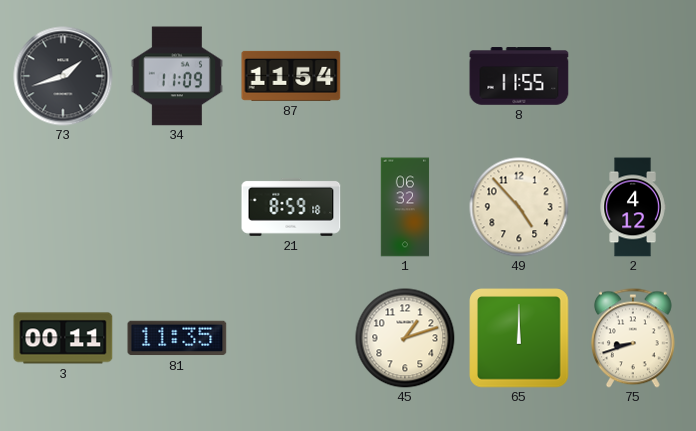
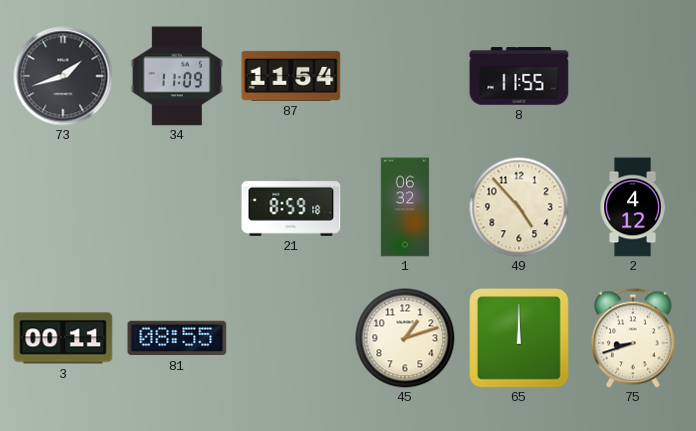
81: 11:35 -> 08:55
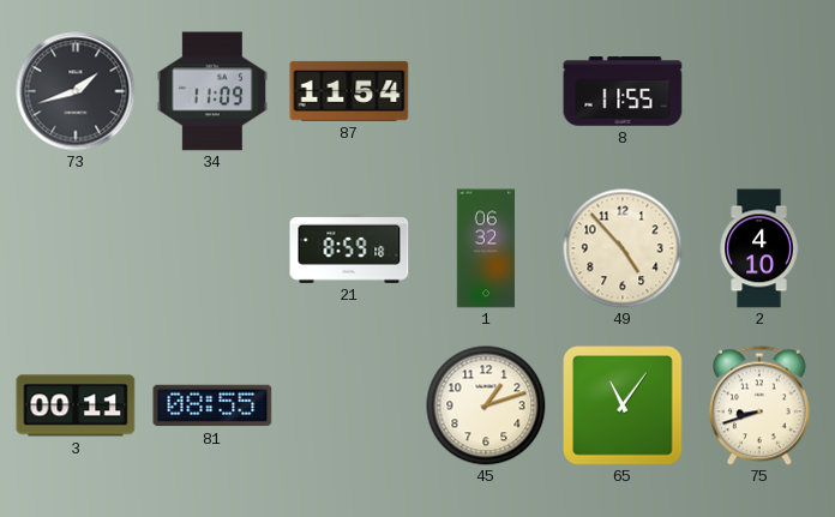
2: 4:12 -> 4:10
65: 12:00 -> 11:06
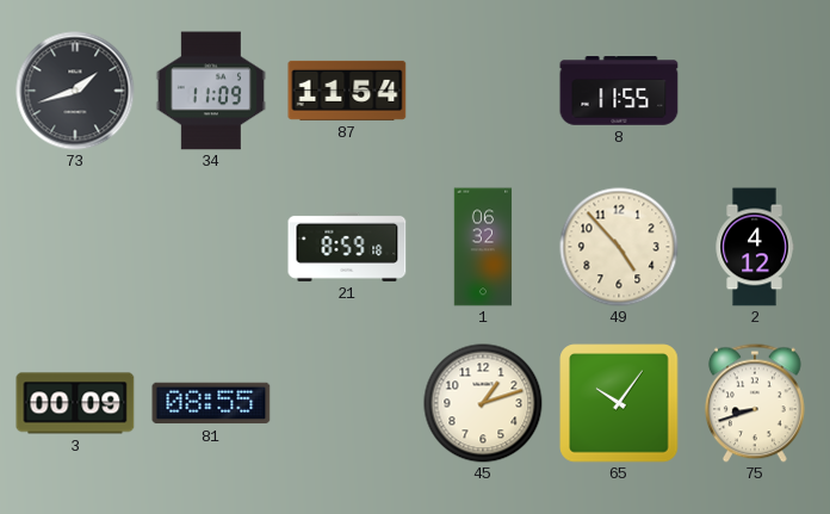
2: 4:10 -> 4:12
3: 00:11 -> 00:09
65: 11:06 -> 10:06
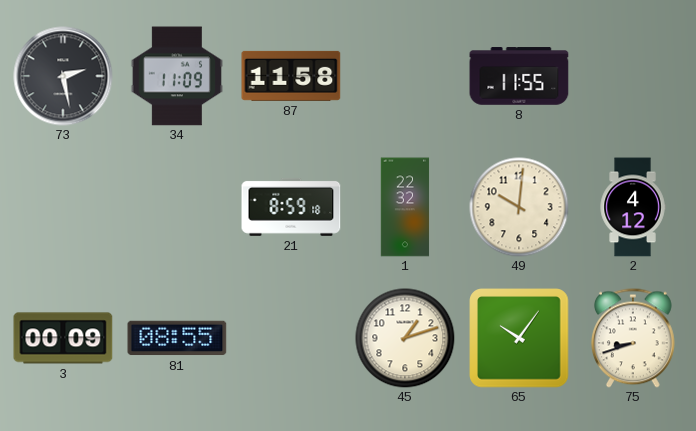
73: 1:42 -> 2:28
87: 11:54 -> 11:58
1: 06:32 -> 22:32
49: 4:53 -> 10:01
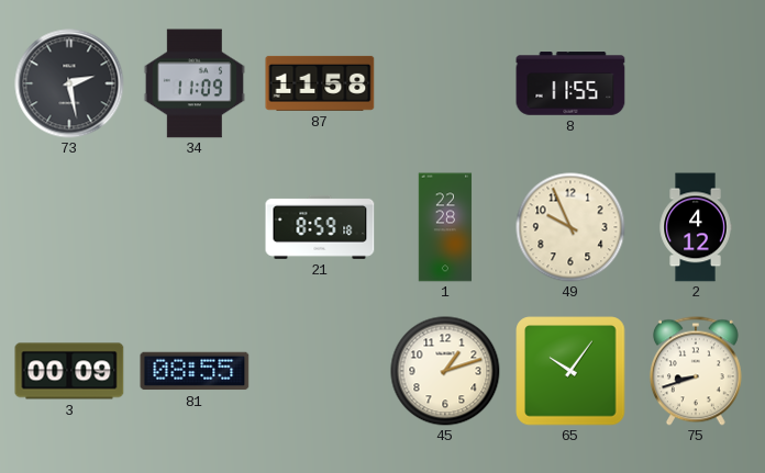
1: 22:32 -> 22:28
49: 10:01 -> 9:56
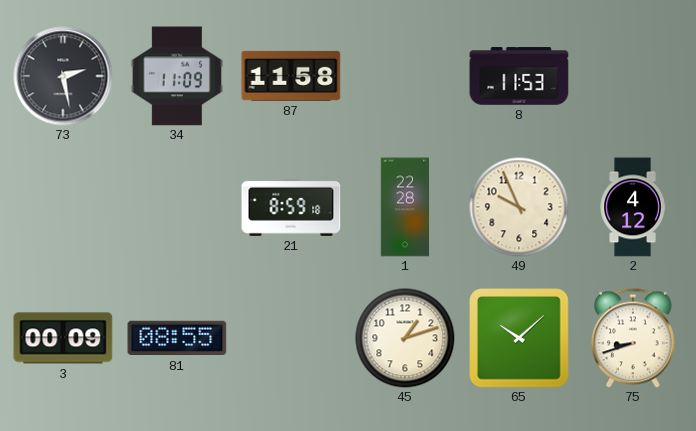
8: 11:55 -> 11:53
65: 10:06 -> 10:08
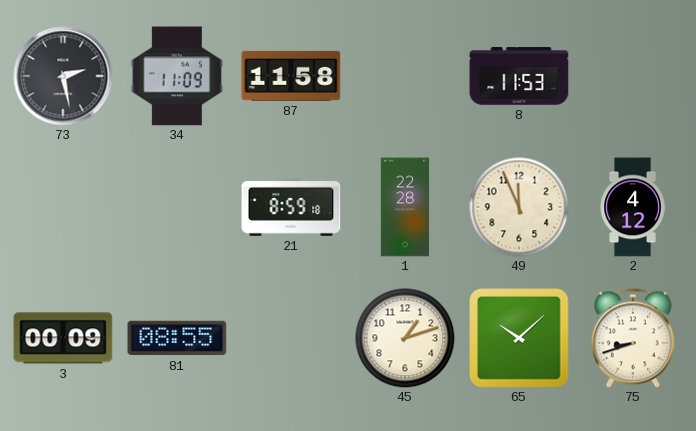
49: 9:56 -> 11:56
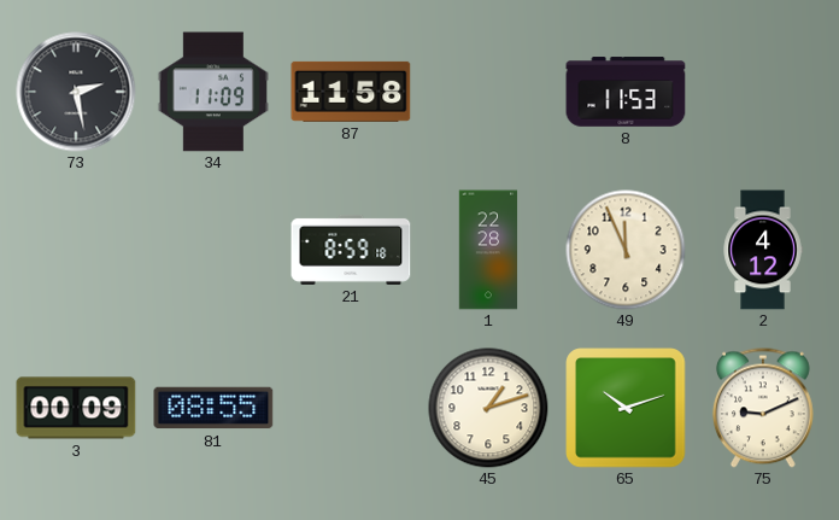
65: 10:08 -> 10:12
75: 8:42 -> 9:11
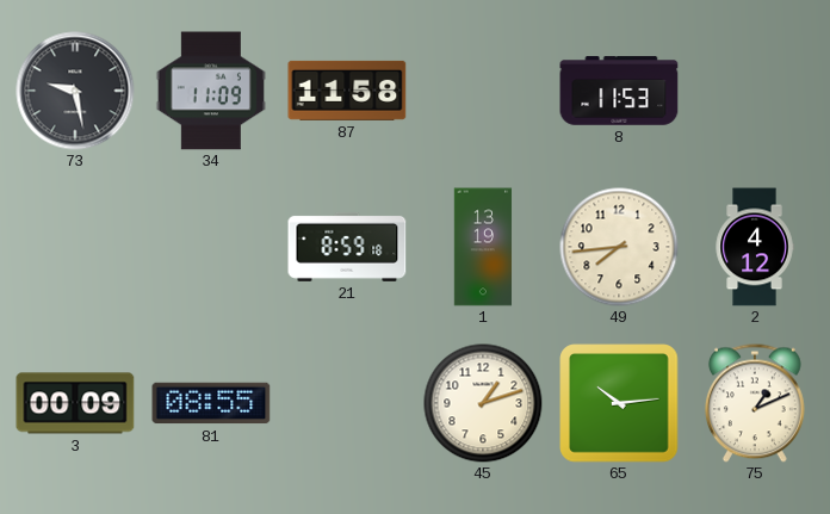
73: 2:28 -> 9:28
1: 22:28 -> 13:19
49: 11:56 -> 7:44
65: 10:12 -> 10:14
75: 9:11 -> 1:11
